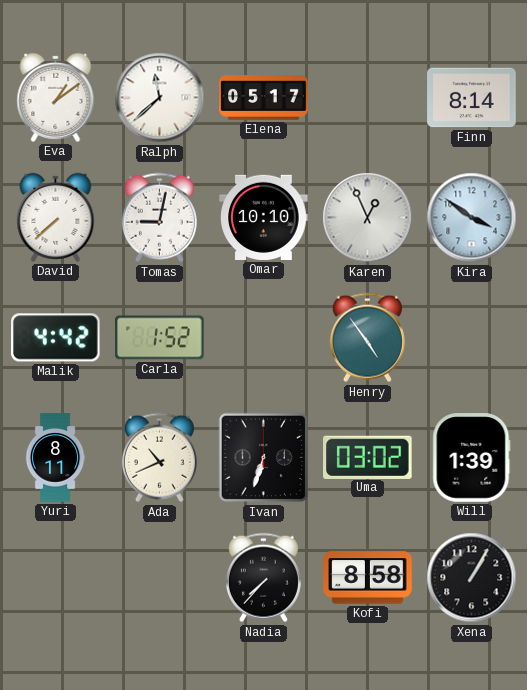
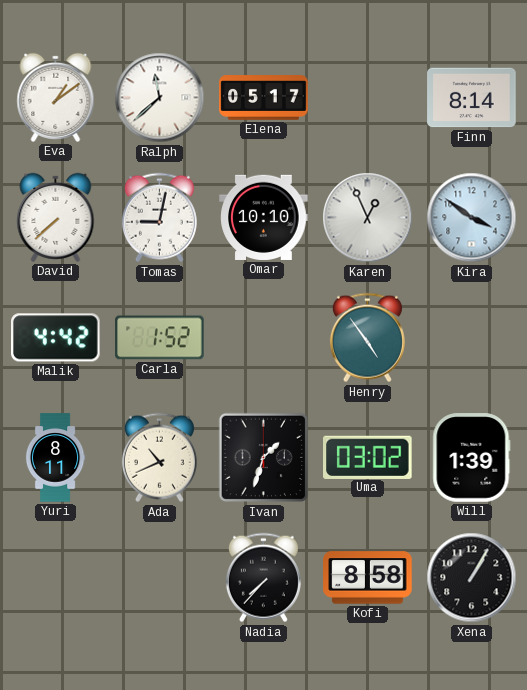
Ivan: 6:33 -> 1:33
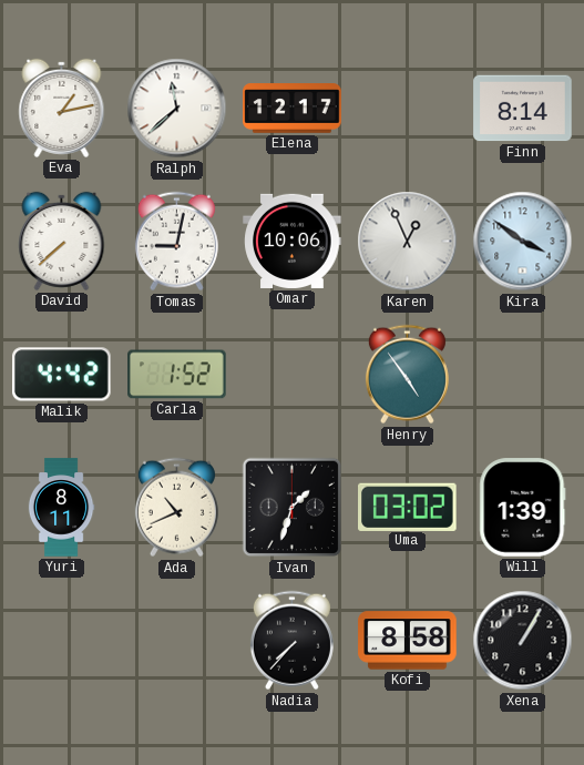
Eva: 1:09 -> 1:13
Elena: 05:17 -> 12:17
Omar: 10:10 -> 10:06
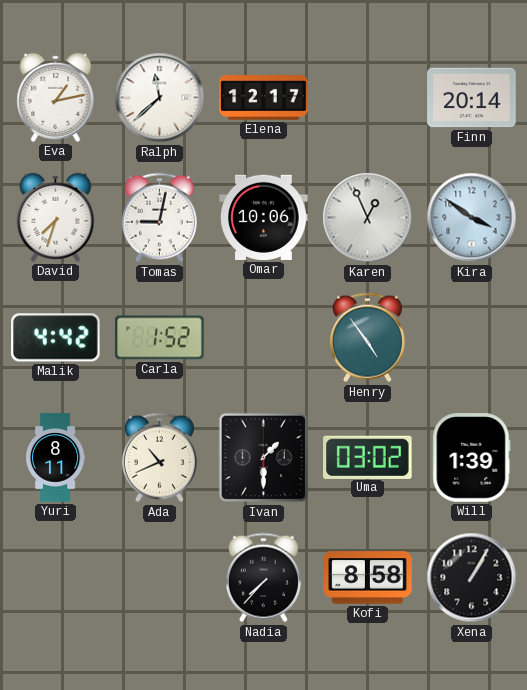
Finn: 8:14 -> 20:14
David: 7:38 -> 7:33
Ivan: 1:33 -> 1:30
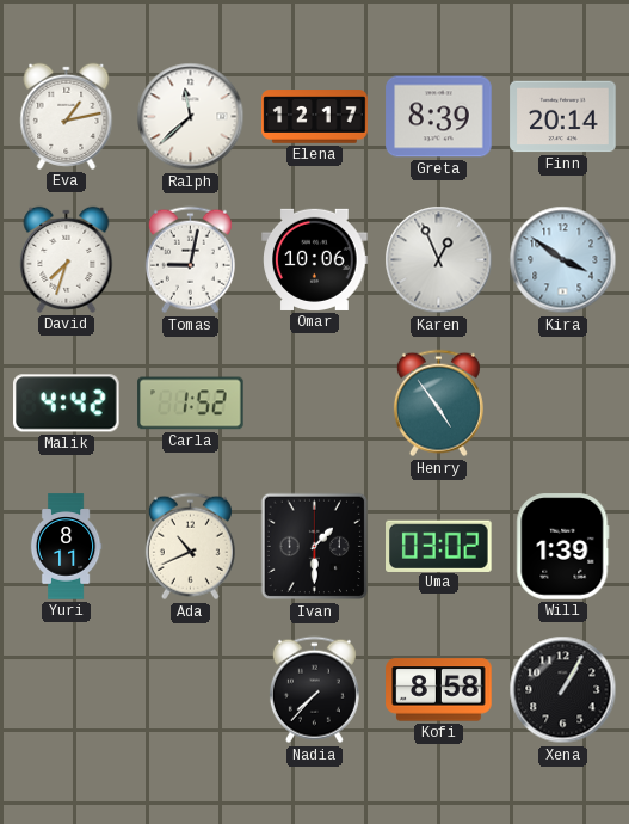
Greta: none -> 8:39
